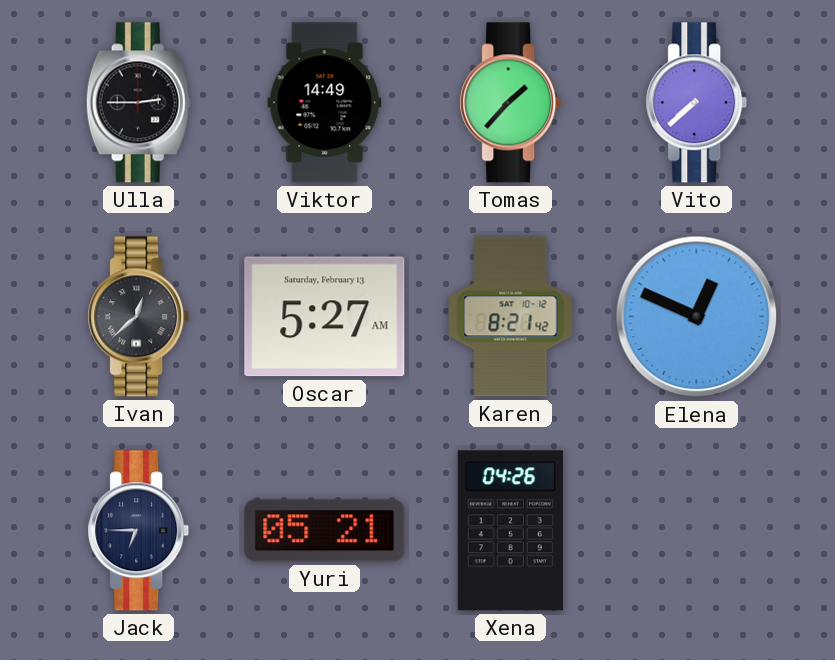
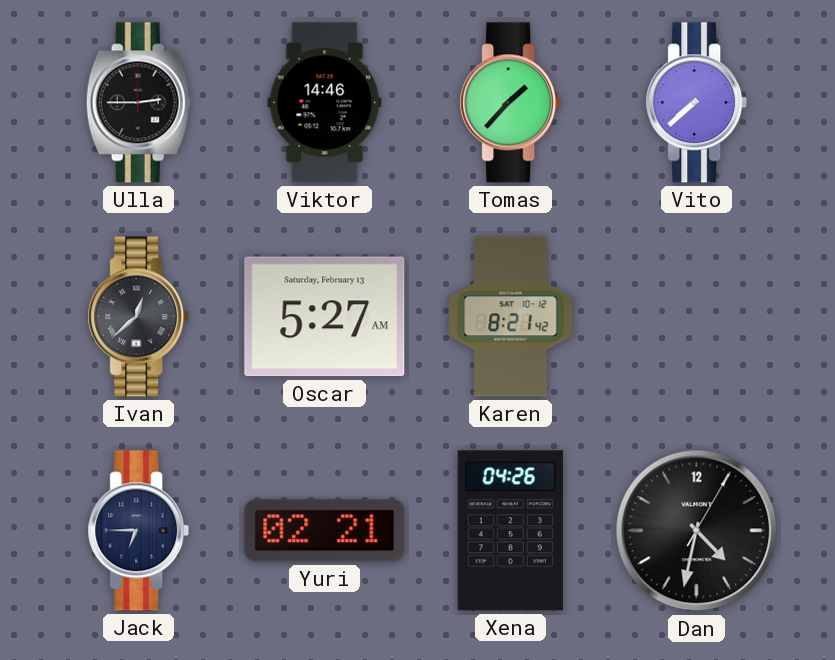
Viktor: 14:49 -> 14:46
Elena: 12:49 -> none
Yuri: 05:21 -> 02:21
Dan: none -> 4:32
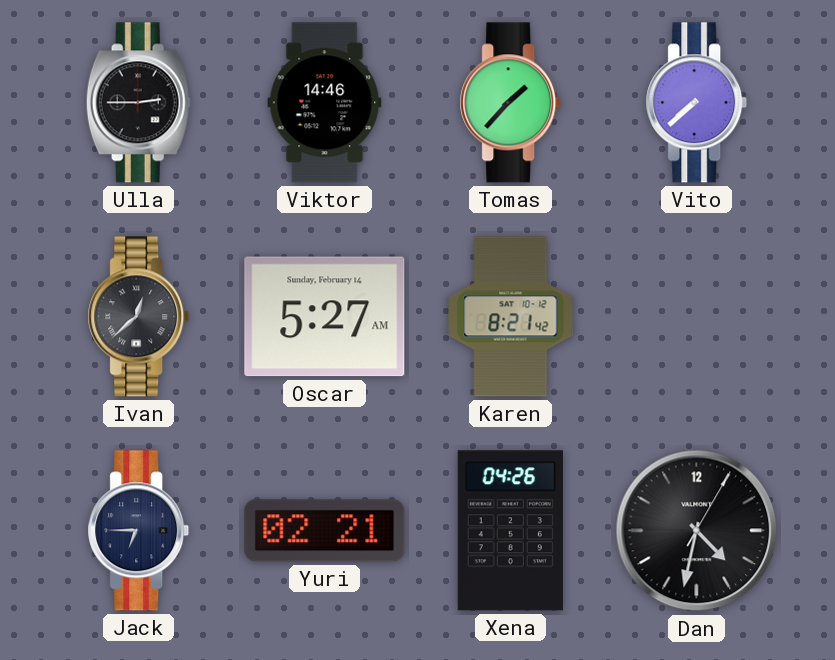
Oscar date: Saturday, February 13 -> Sunday, February 14
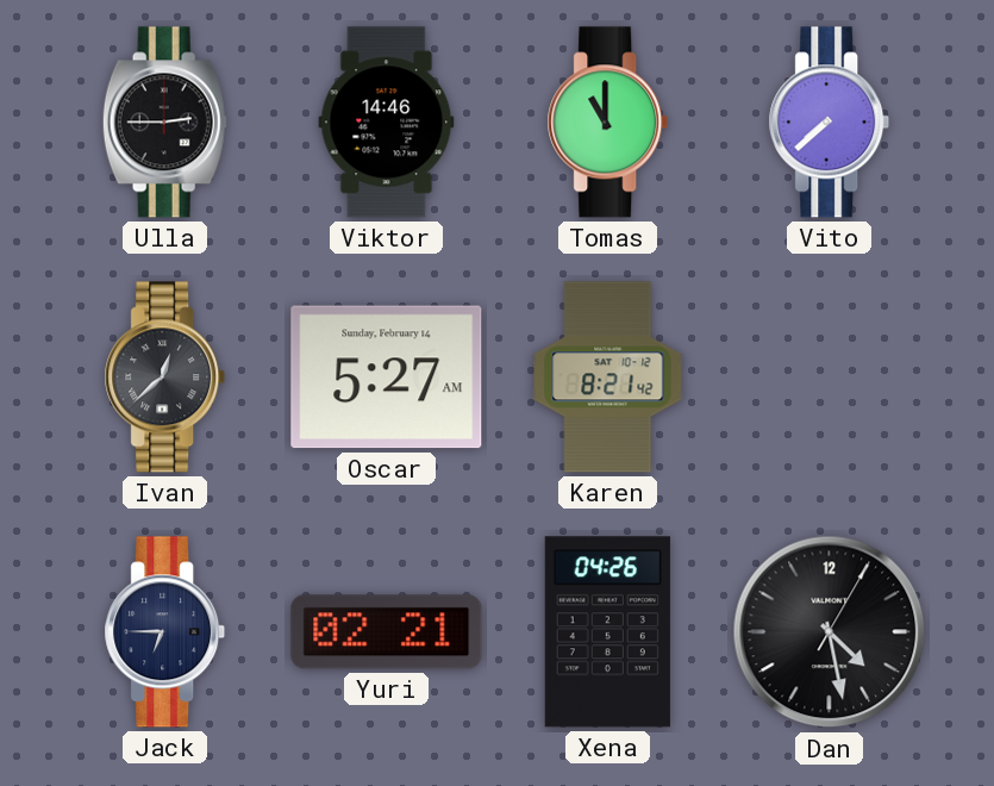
Tomas: 1:37 -> 11:00
Dan: 4:32 -> 4:28
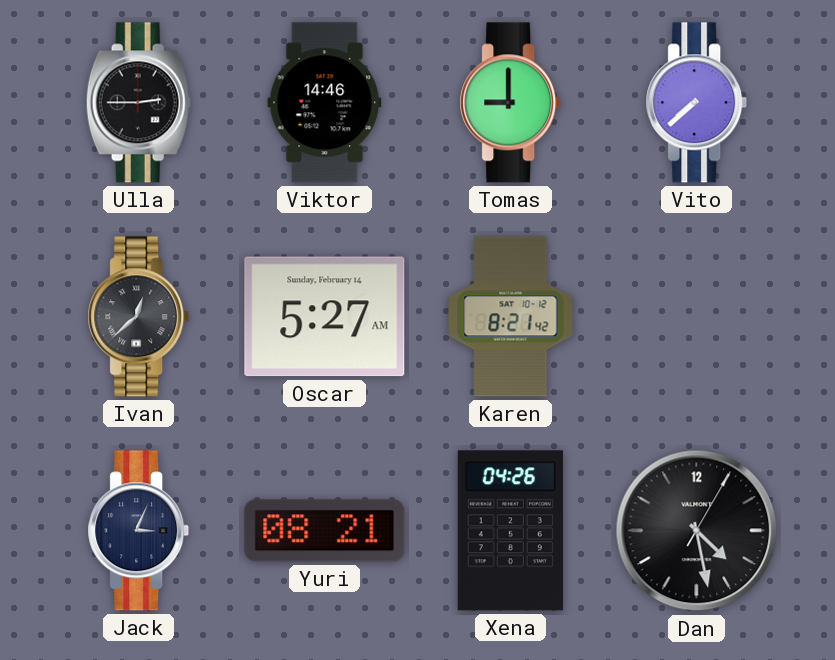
Tomas: 11:00 -> 9:00
Jack: 6:45 -> 3:04
Yuri: 02:21 -> 08:21
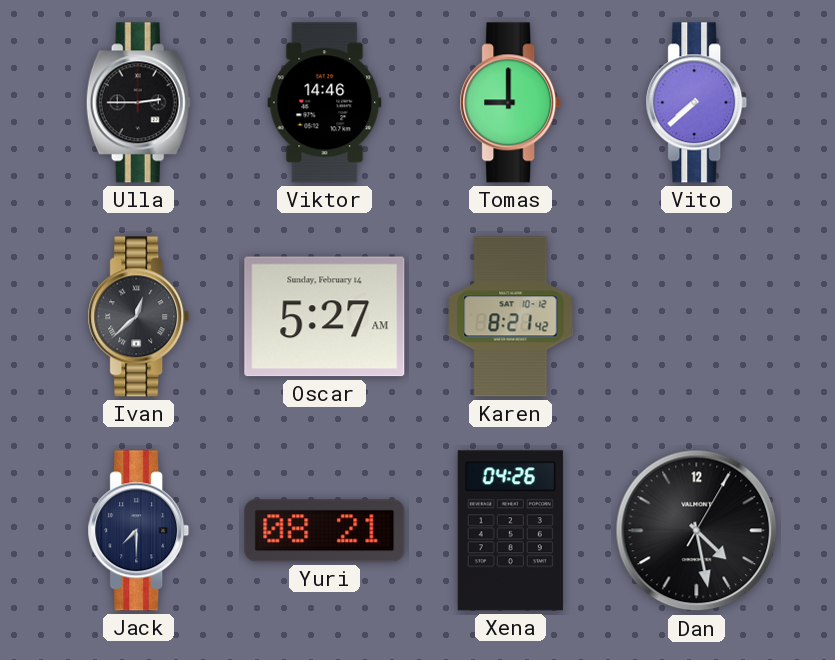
Jack: 3:04 -> 7:30
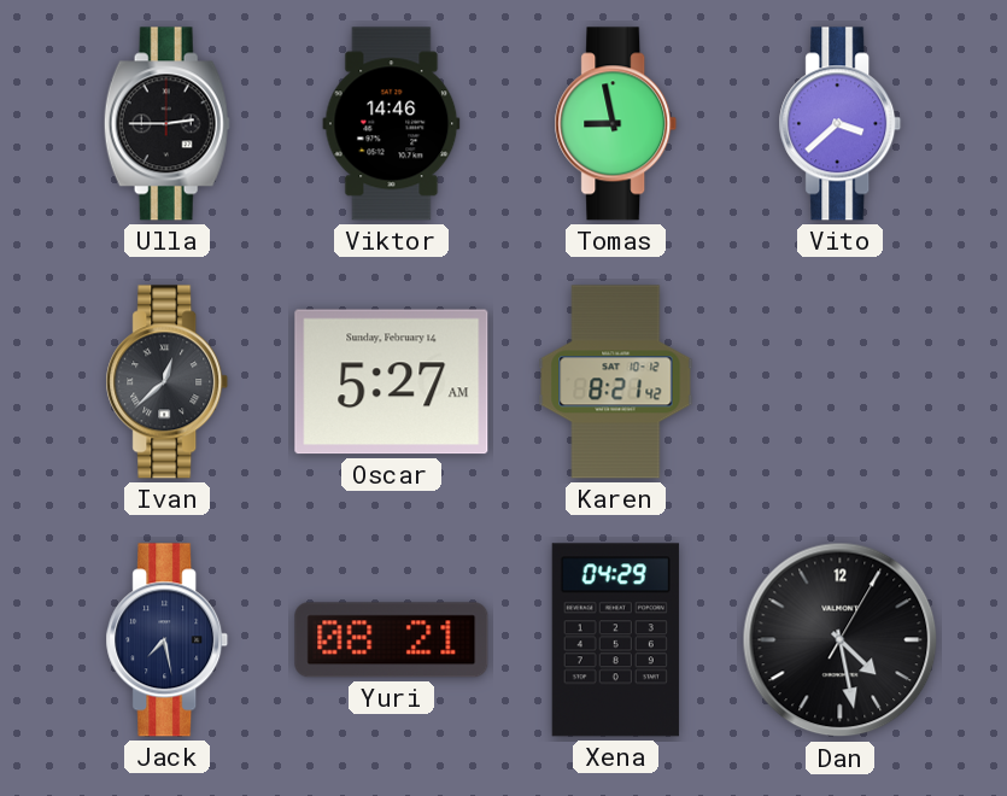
Tomas: 9:00 -> 8:58
Vito: 7:38 -> 3:38
Jack: 7:30 -> 7:28
Xena: 04:26 -> 04:29
